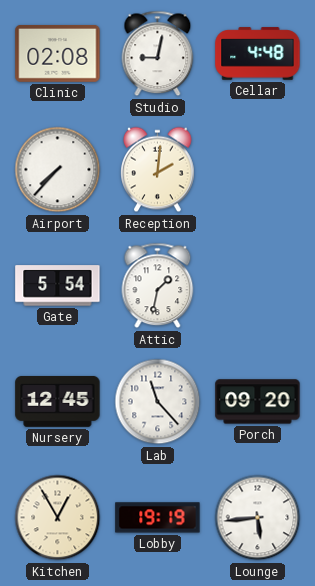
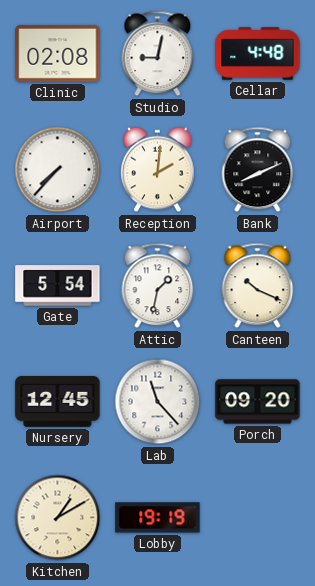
Bank: none -> 8:11
Canteen: none -> 10:19
Kitchen: 12:55 -> 1:10
Lounge: 5:44 -> none
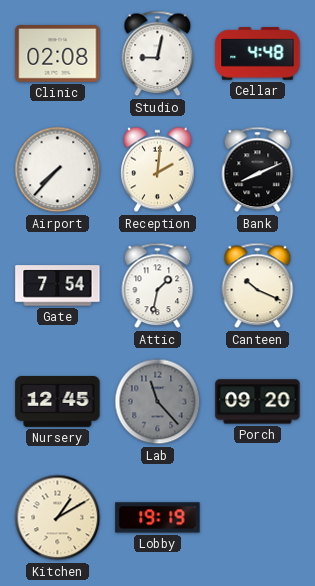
Gate: 5:54 -> 7:54
Lab dial: white -> grey
